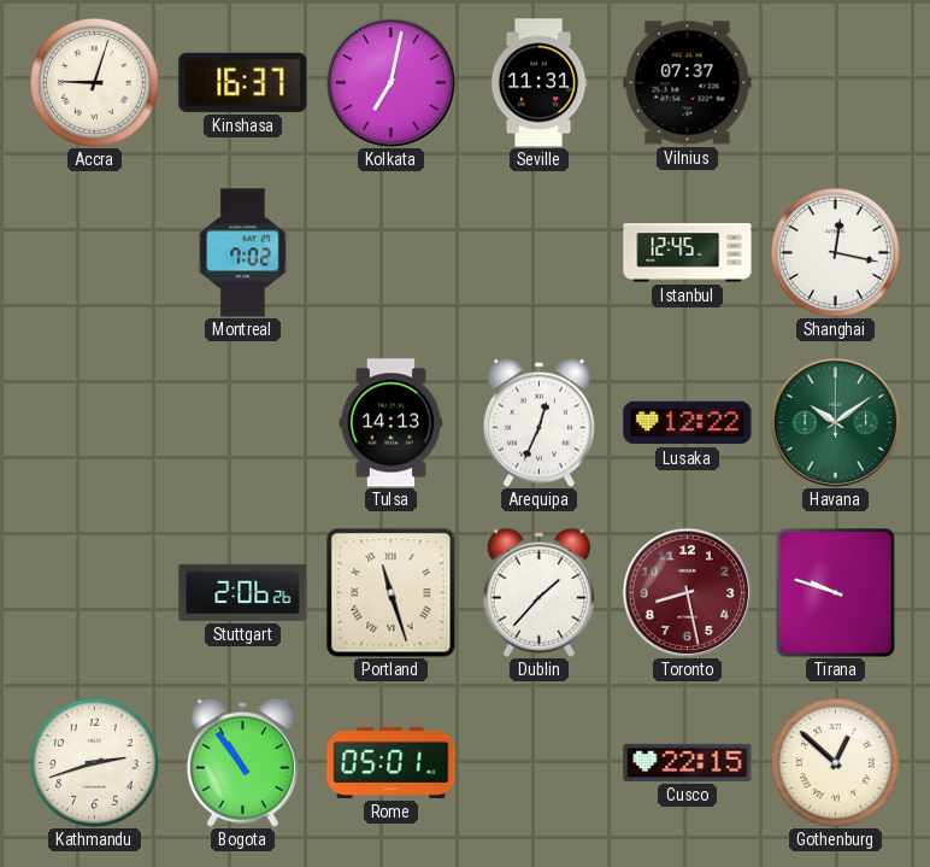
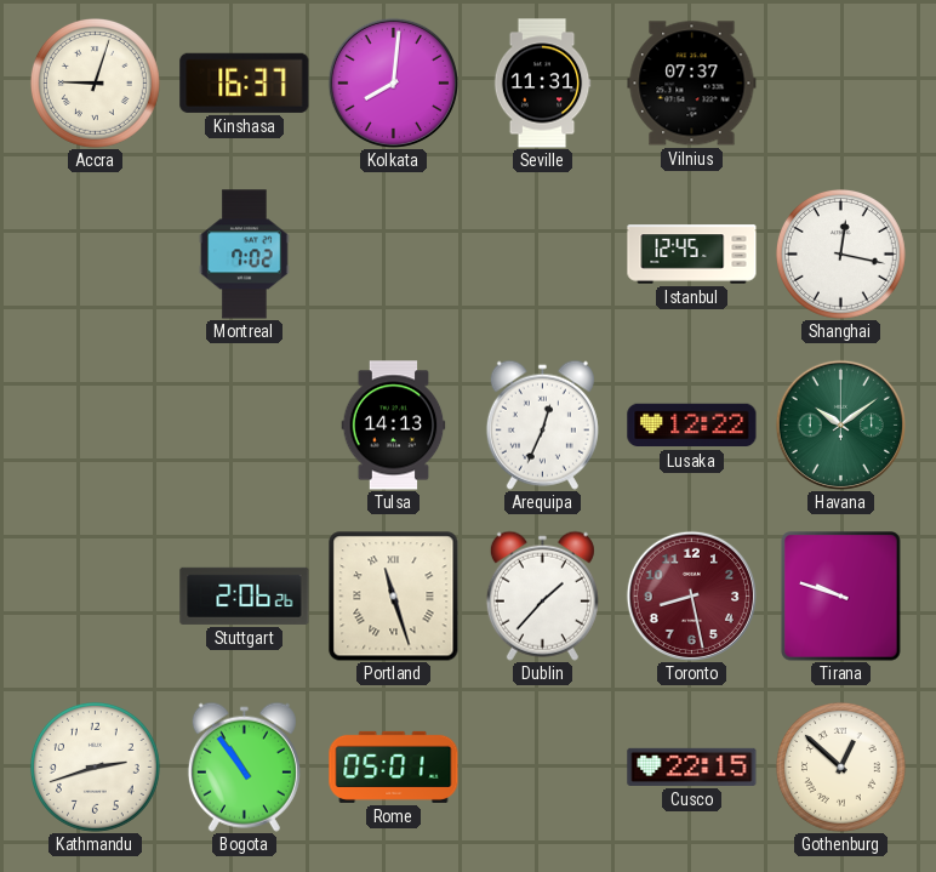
Kolkata: 7:02 -> 8:01
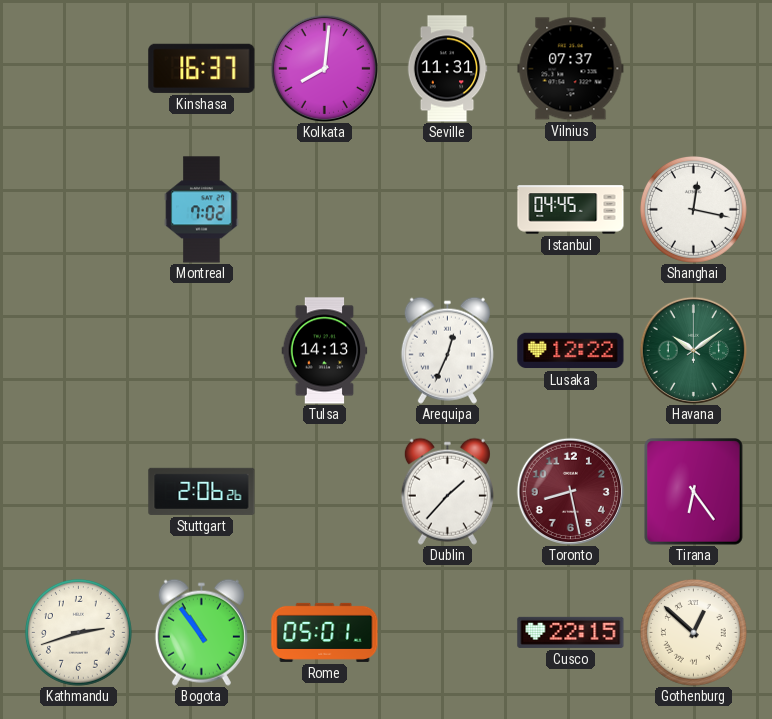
Accra: 9:03 -> none
Istanbul: 12:45 -> 04:45
Portland: 11:27 -> none
Tirana: 9:48 -> 6:24
